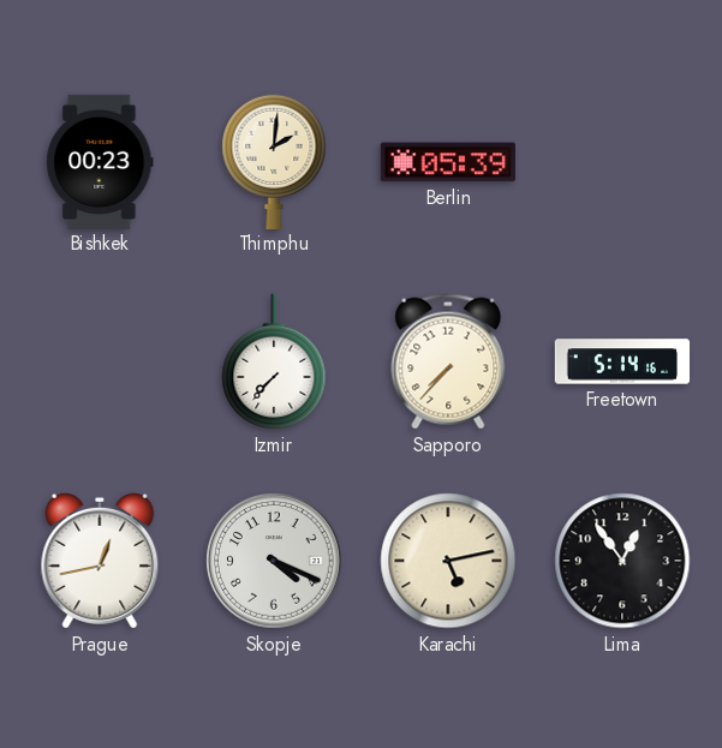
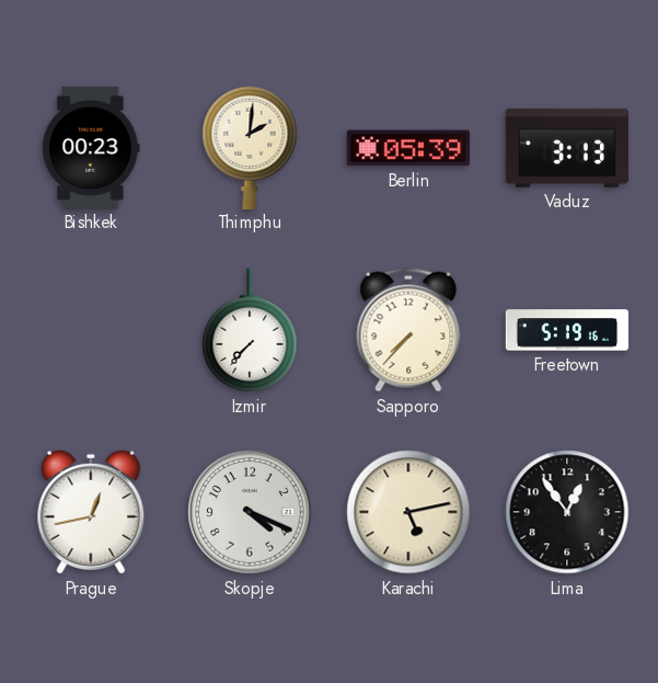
Vaduz: none -> 3:13
Freetown: 5:14 -> 5:19
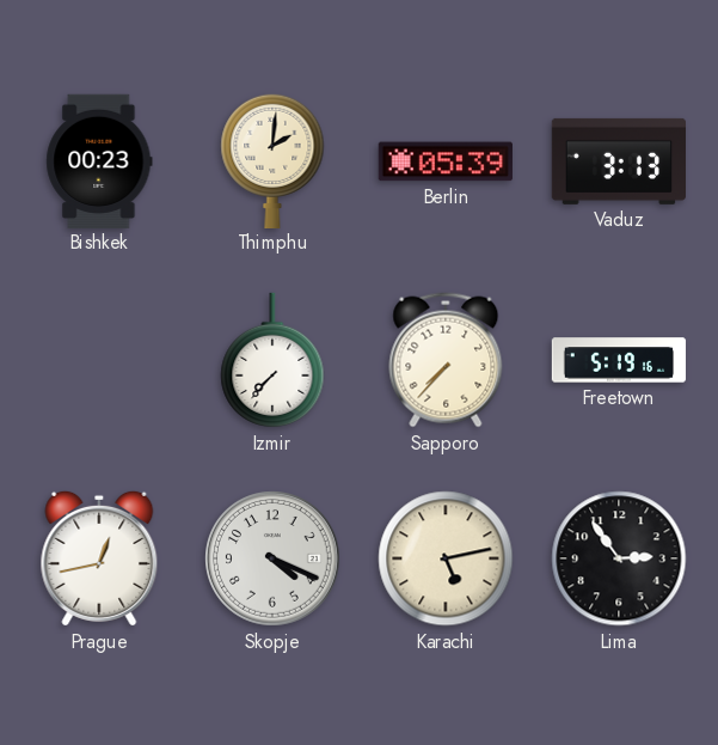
Lima: 12:54 -> 2:54
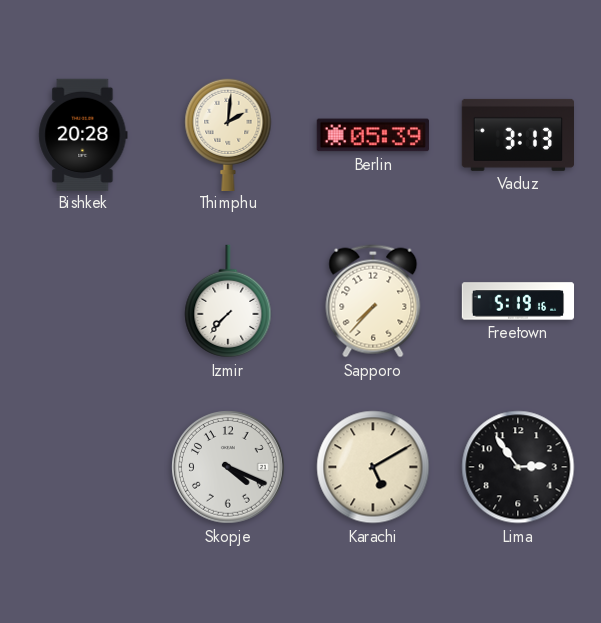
Bishkek: 00:23 -> 20:28
Prague: 12:43 -> none
Karachi: 5:13 -> 5:10
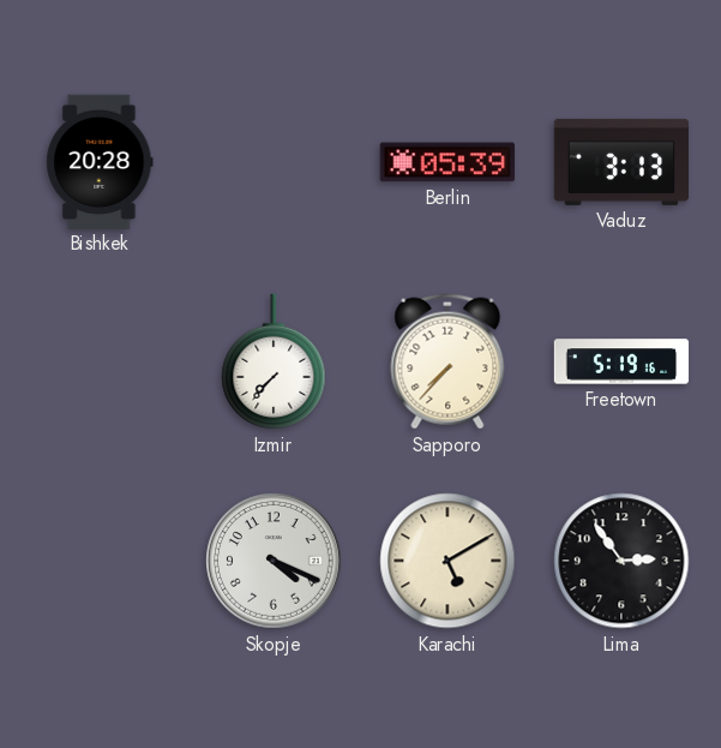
Thimphu: 2:01 -> none
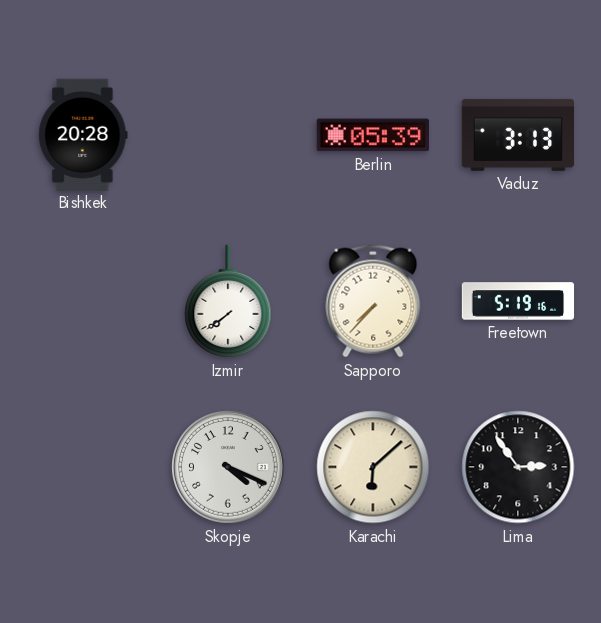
Izmir: 7:37 -> 7:39
Karachi: 5:10 -> 6:08
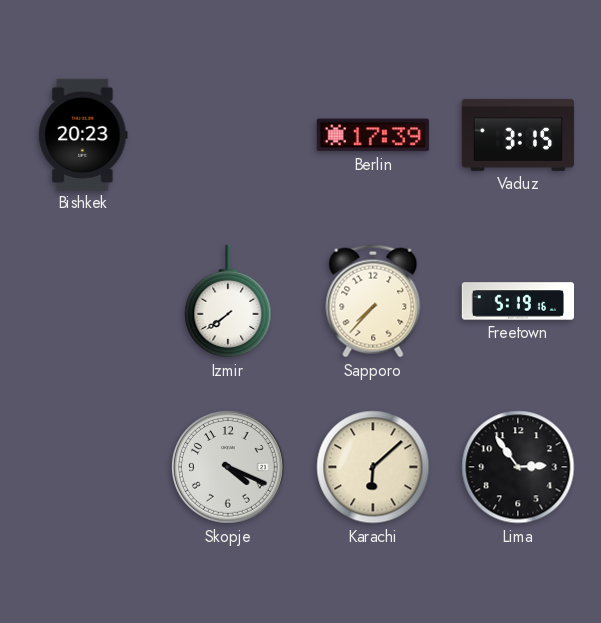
Bishkek: 20:28 -> 20:23
Berlin: 05:39 -> 17:39
Vaduz: 3:13 -> 3:15
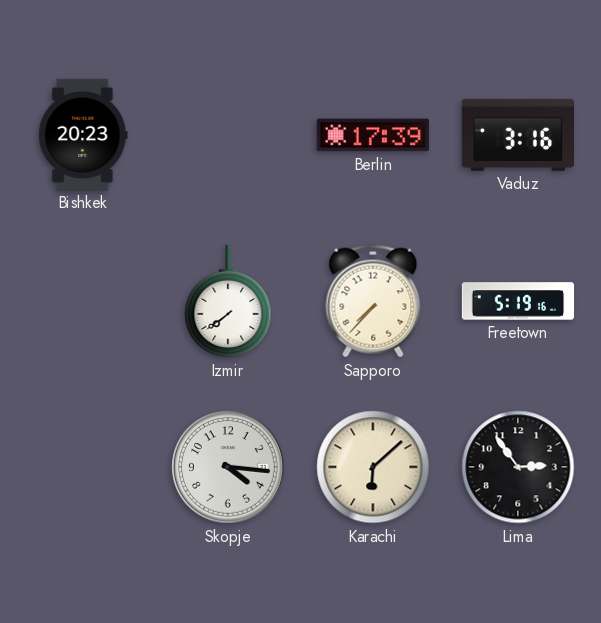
Vaduz: 3:15 -> 3:16
Skopje: 4:19 -> 4:16
